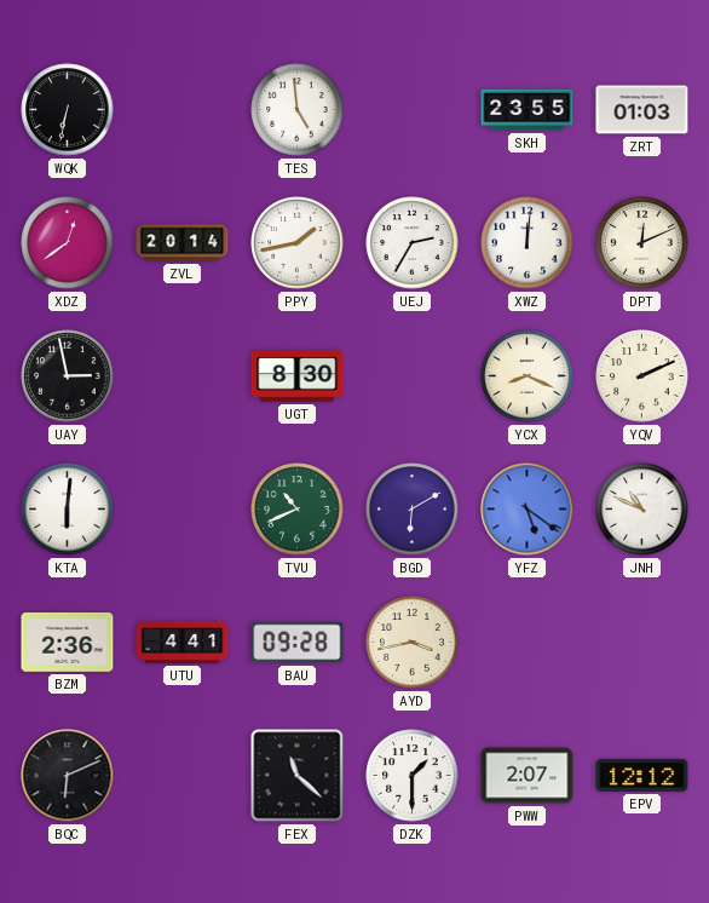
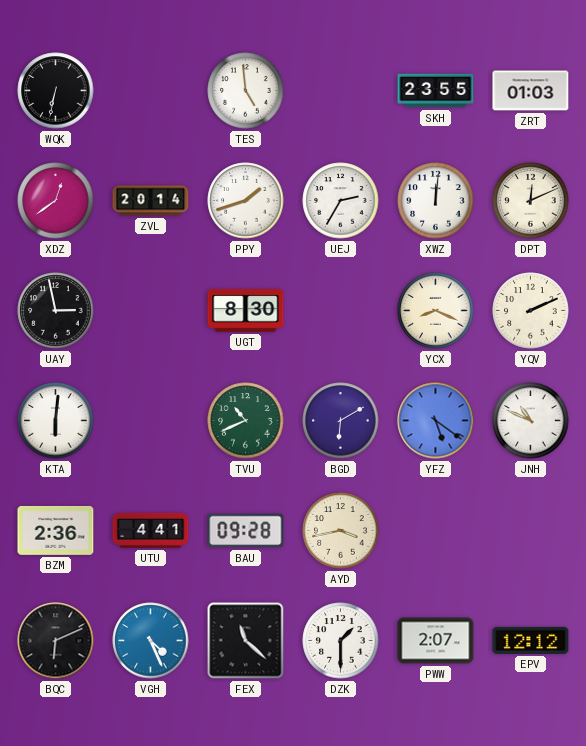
PPY: 1:43 -> 1:42
VGH: none -> 4:26
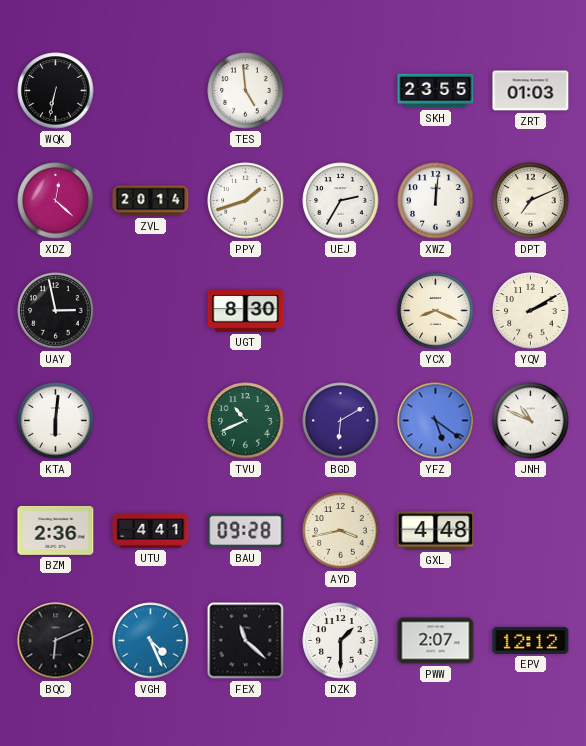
XDZ: 12:39 -> 12:22
DPT: 12:11 -> 7:11
YQV: 2:11 -> 2:10
GXL: none -> 4:48
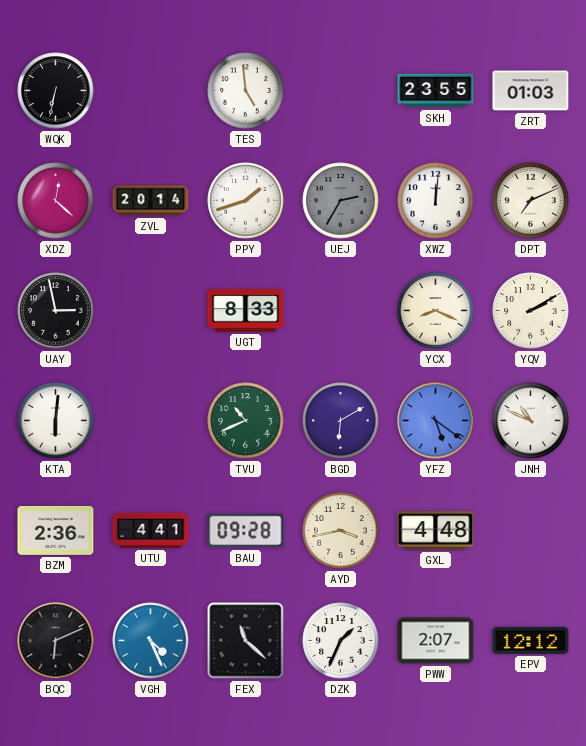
UEJ dial: white -> grey
UGT: 8:30 -> 8:33
DZK: 1:30 -> 1:34
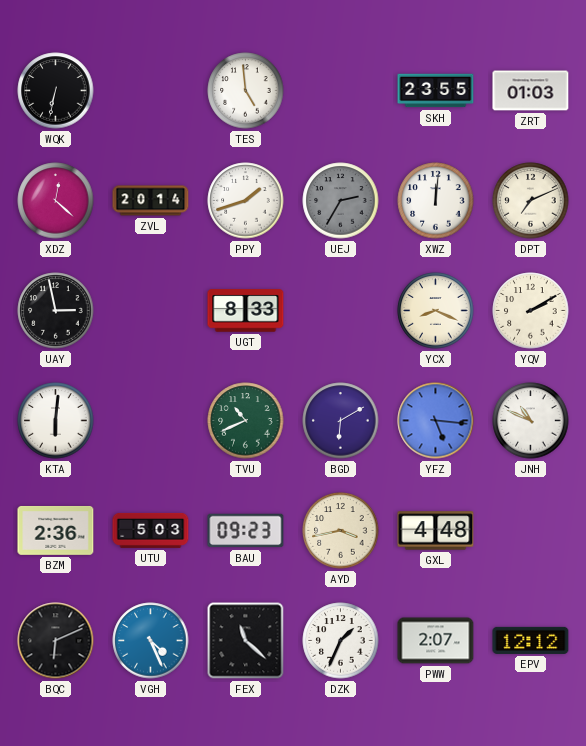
YFZ: 5:21 -> 5:16
UTU: 4:41 -> 5:03
BAU: 09:28 -> 09:23
